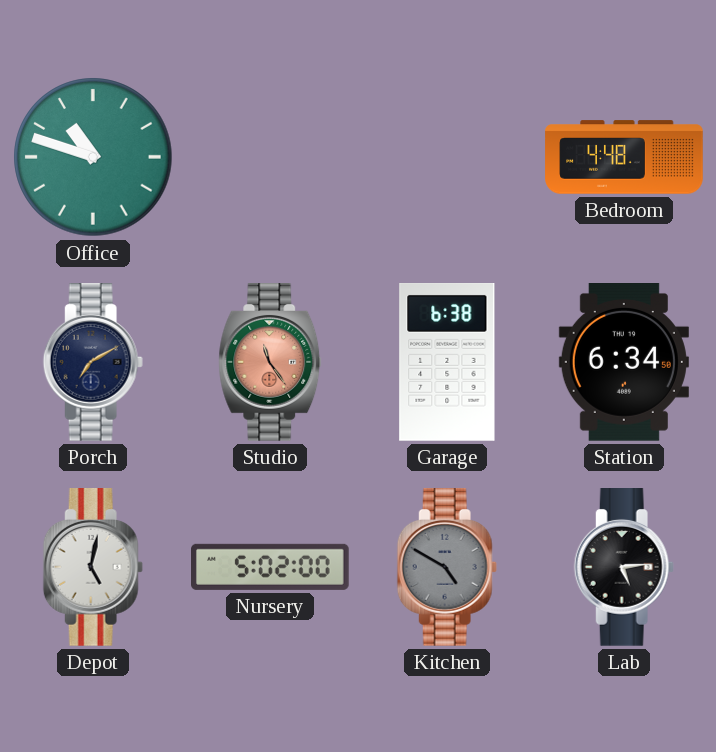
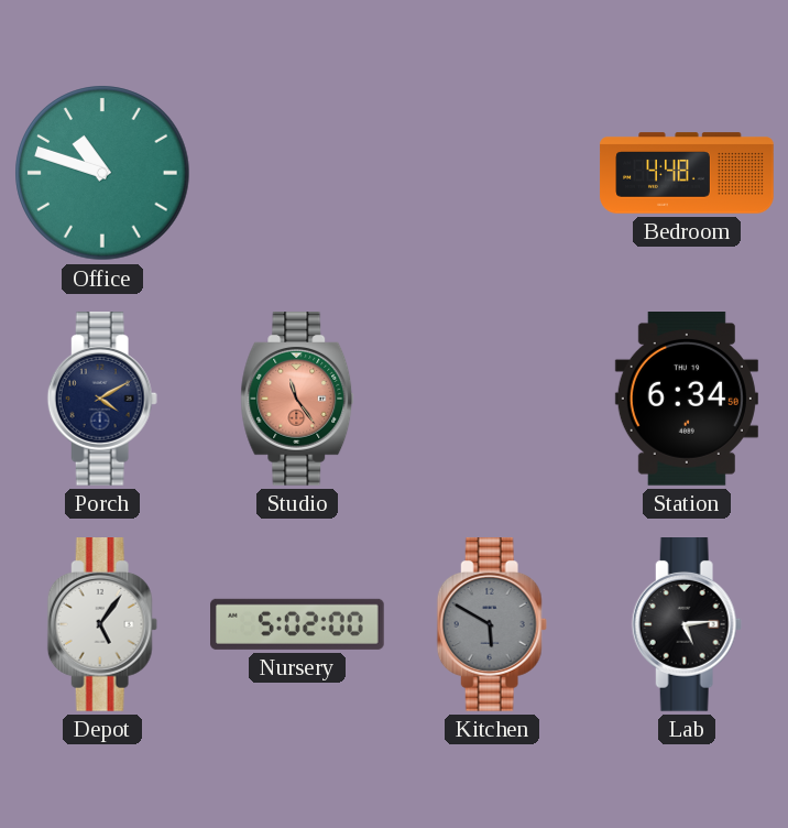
Porch: 7:10 -> 4:10
Garage: 6:38 -> none
Depot: 5:02 -> 5:06
Kitchen: 4:50 -> 5:50
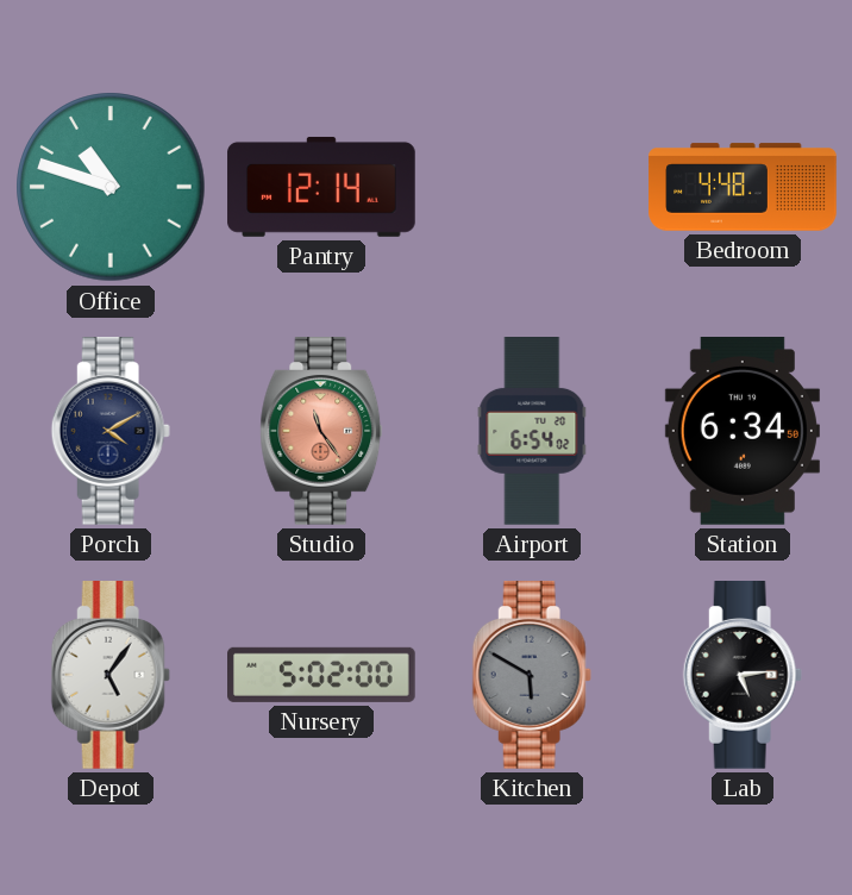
Pantry: none -> 12:14
Airport: none -> 6:54
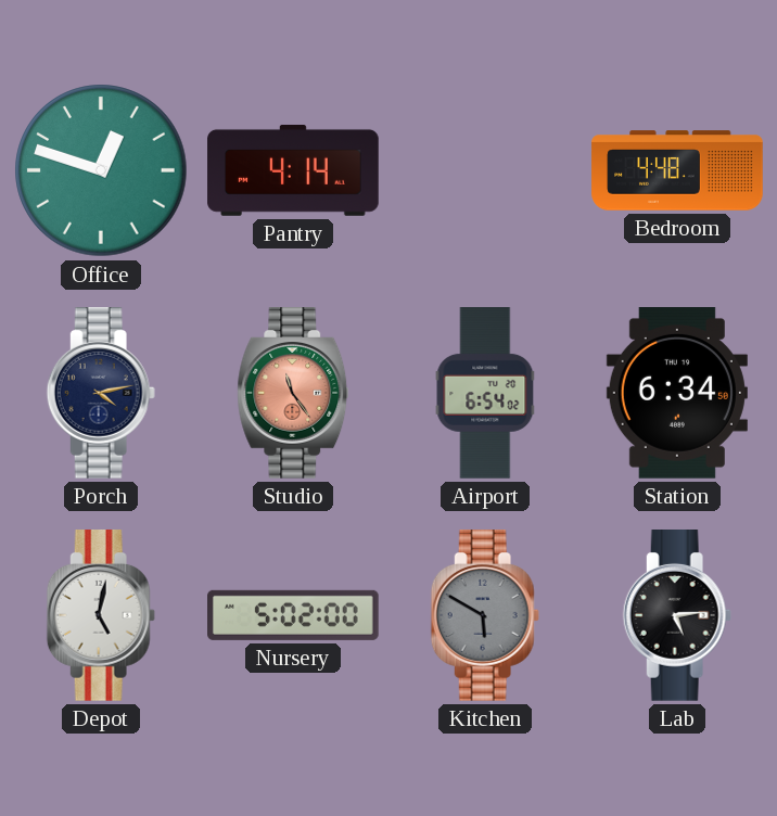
Office: 10:48 -> 12:48
Pantry: 12:14 -> 4:14
Porch: 4:10 -> 4:13
Depot: 5:06 -> 5:02
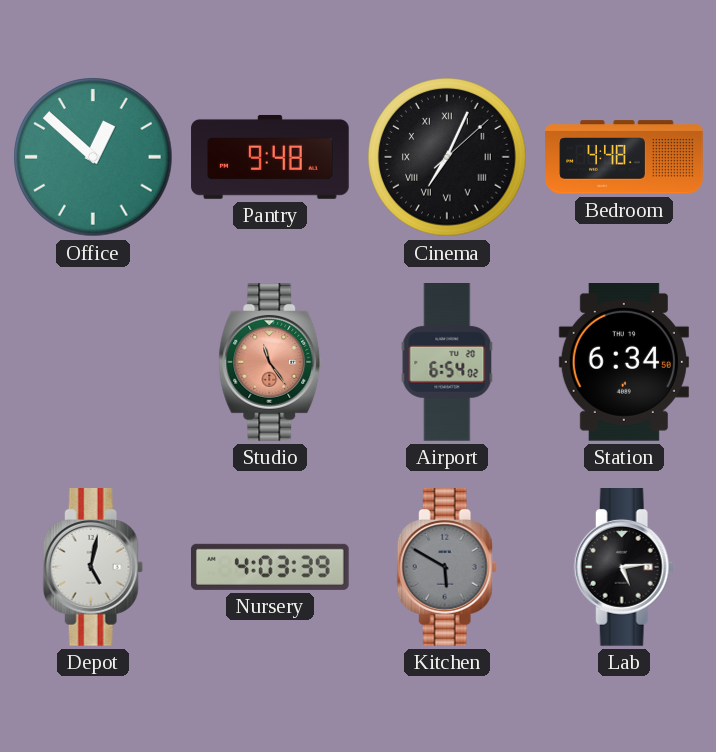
Office: 12:48 -> 12:52
Pantry: 4:14 -> 9:48
Cinema: none -> 7:04
Porch: 4:13 -> none
Nursery: 5:02 -> 4:03
